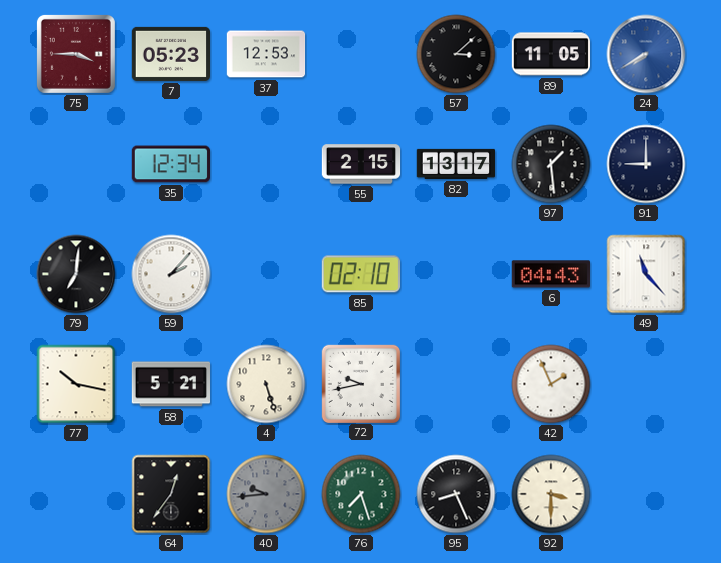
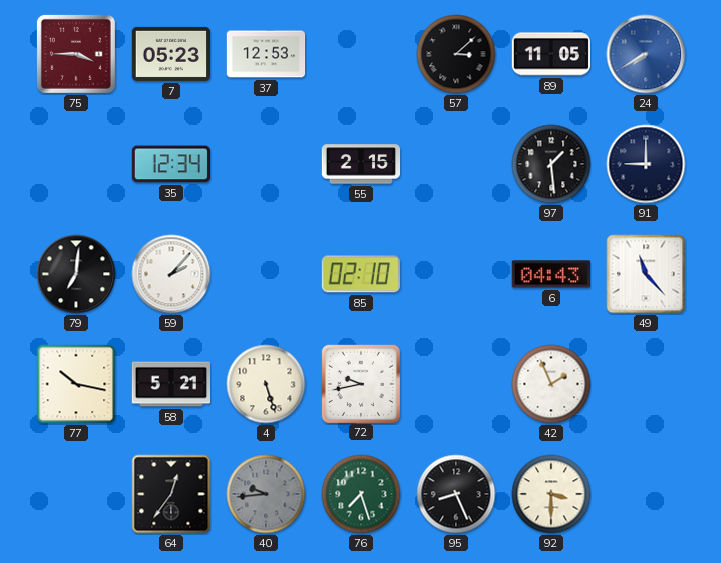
82: 13:17 -> none
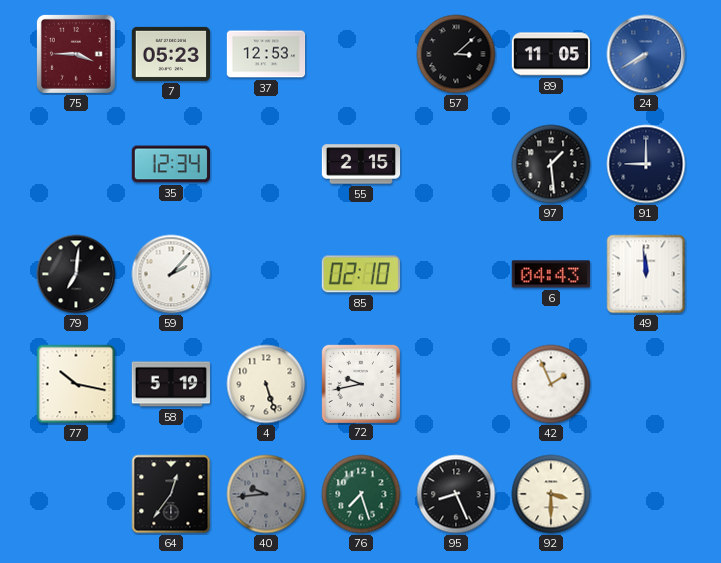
49: 11:23 -> 11:59
58: 5:21 -> 5:19
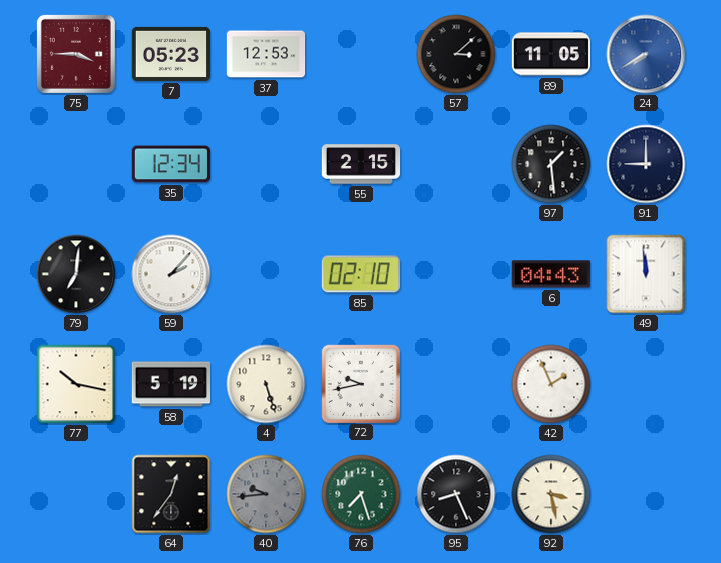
92: 3:30 -> 3:28
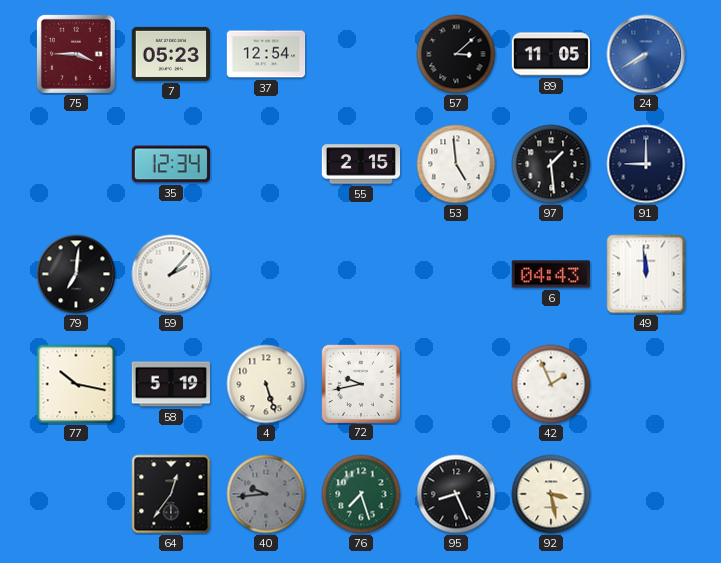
37: 12:53 -> 12:54
53: none -> 4:59
85: 02:10 -> none
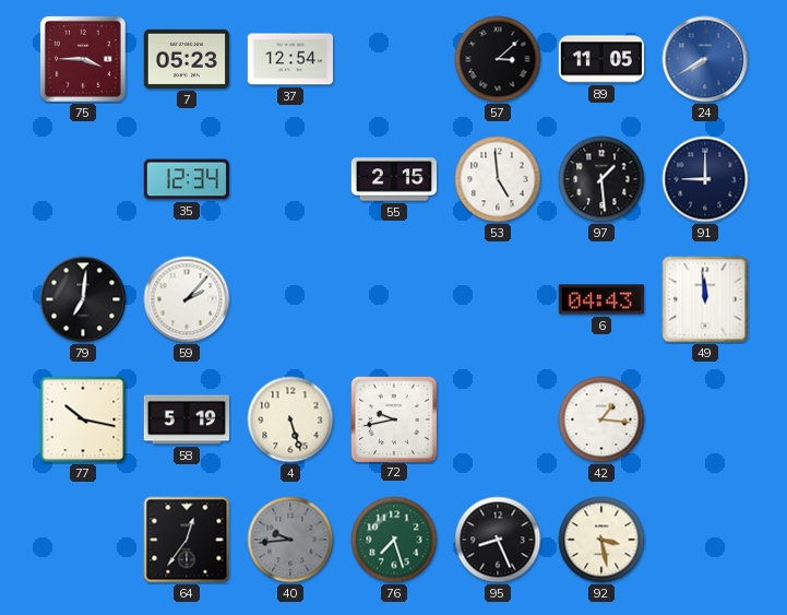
42: 1:56 -> 1:16
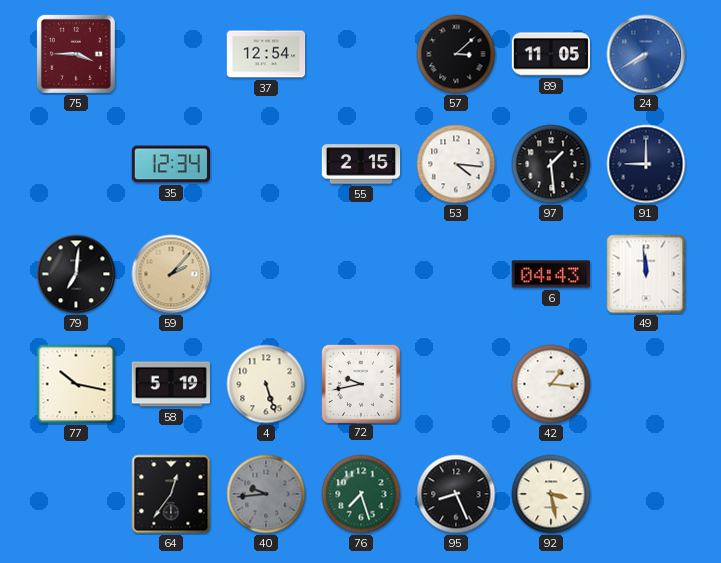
7: 05:23 -> none
53: 4:59 -> 4:16
59 dial: white -> champagne
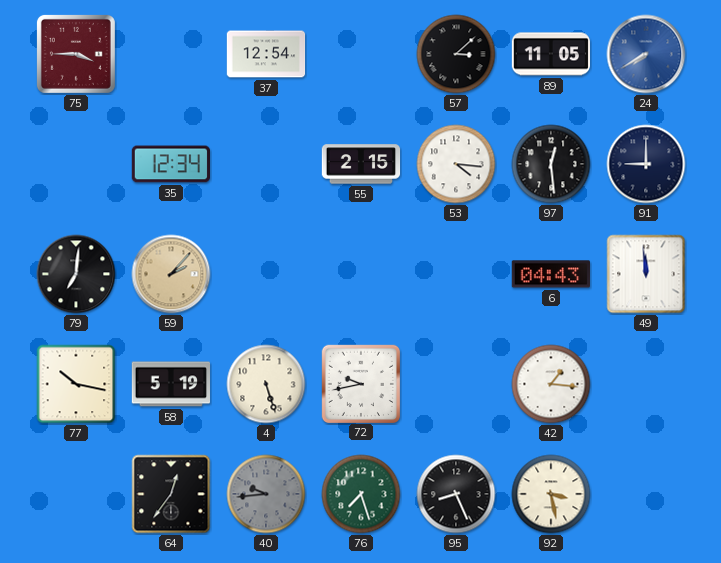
97: 1:29 -> 12:29
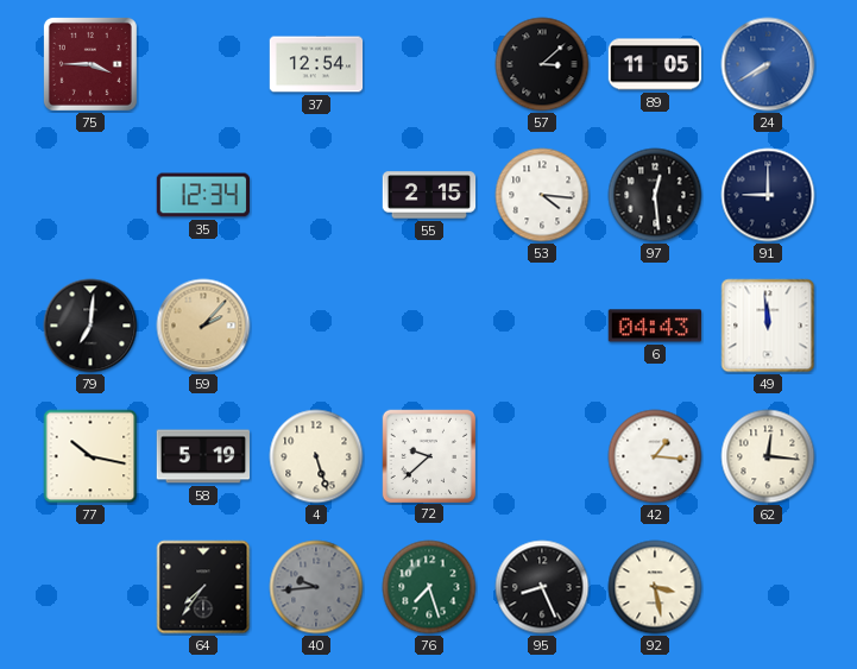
72: 9:43 -> 9:38
62: none -> 12:16
64: 12:36 -> 7:36
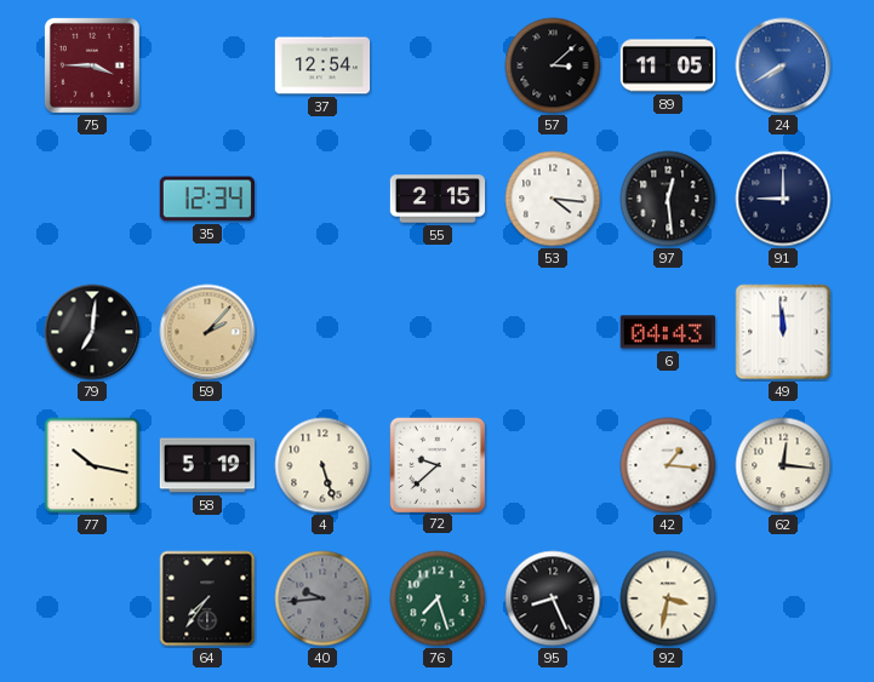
92: 3:28 -> 3:32
